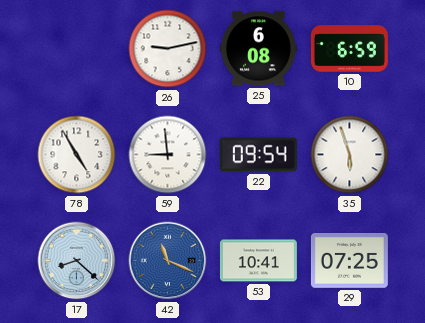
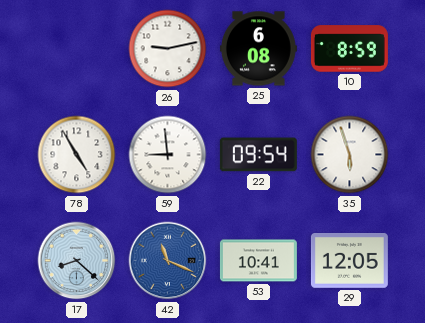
10: 6:59 -> 8:59
29: 07:25 -> 12:05
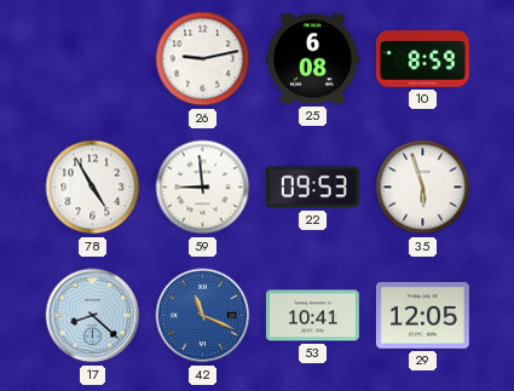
22: 09:54 -> 09:53
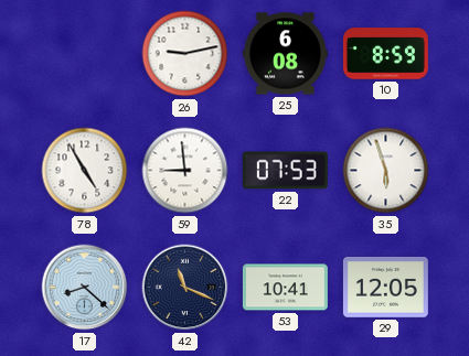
22: 09:53 -> 07:53
42 dial: blue -> navy
